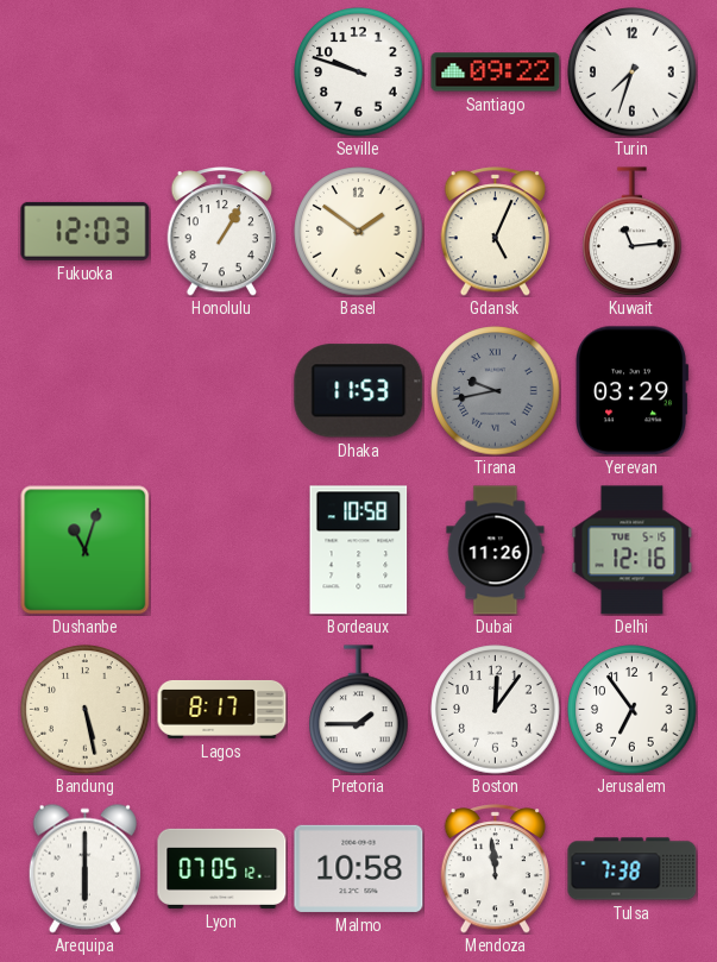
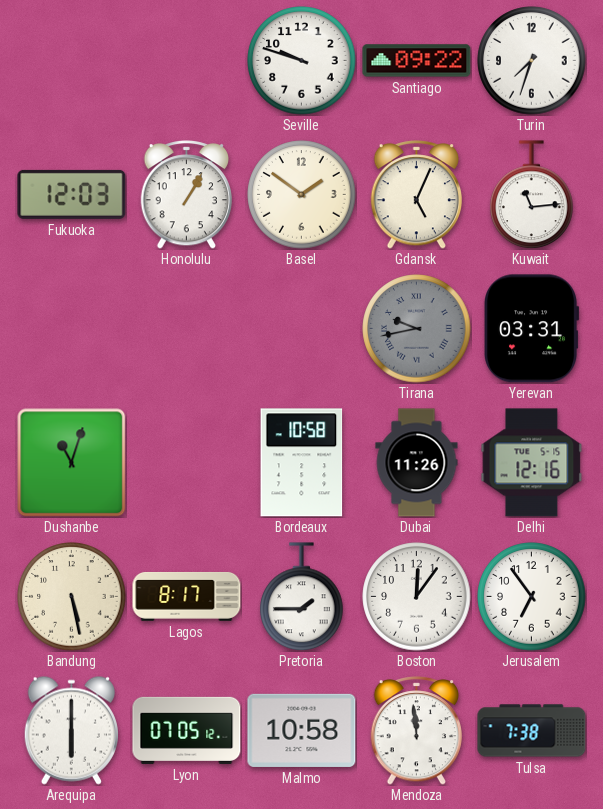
Dhaka: 11:53 -> none
Yerevan: 03:29 -> 03:31
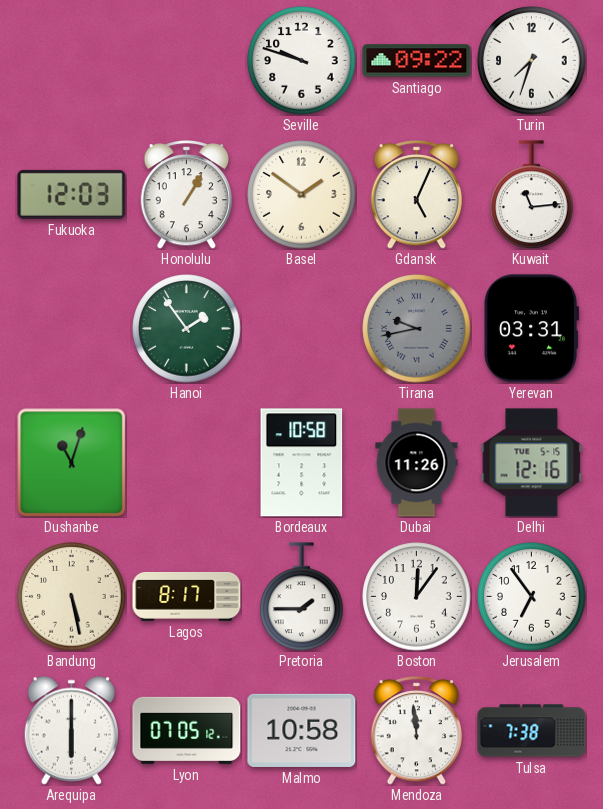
Hanoi: none -> 1:54
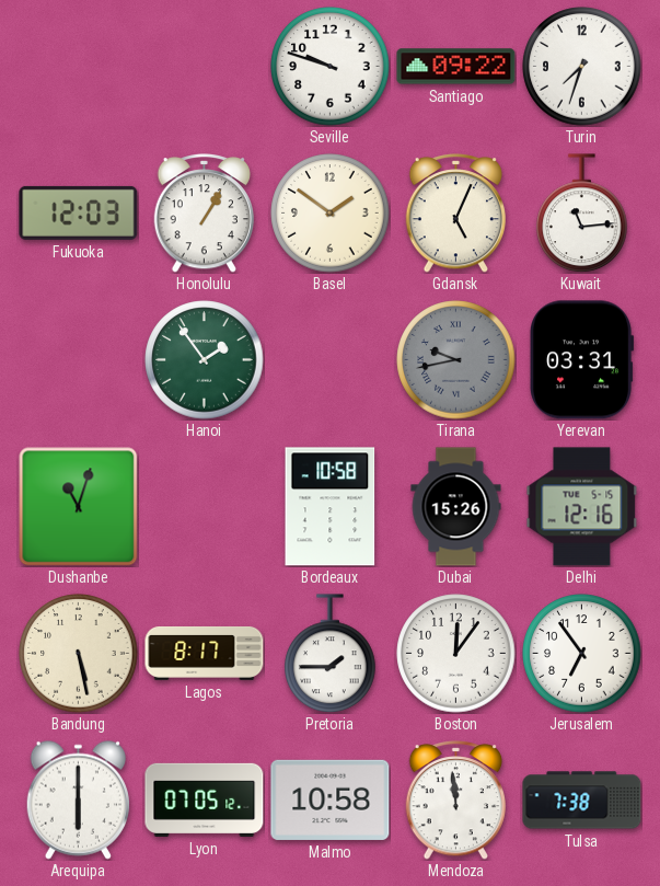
Dubai: 11:26 -> 15:26
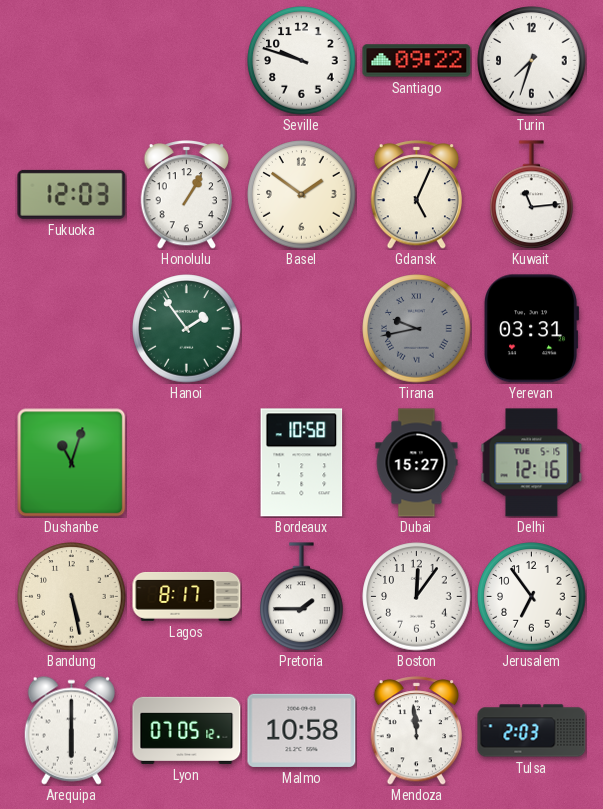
Dubai: 15:26 -> 15:27
Tulsa: 7:38 -> 2:03
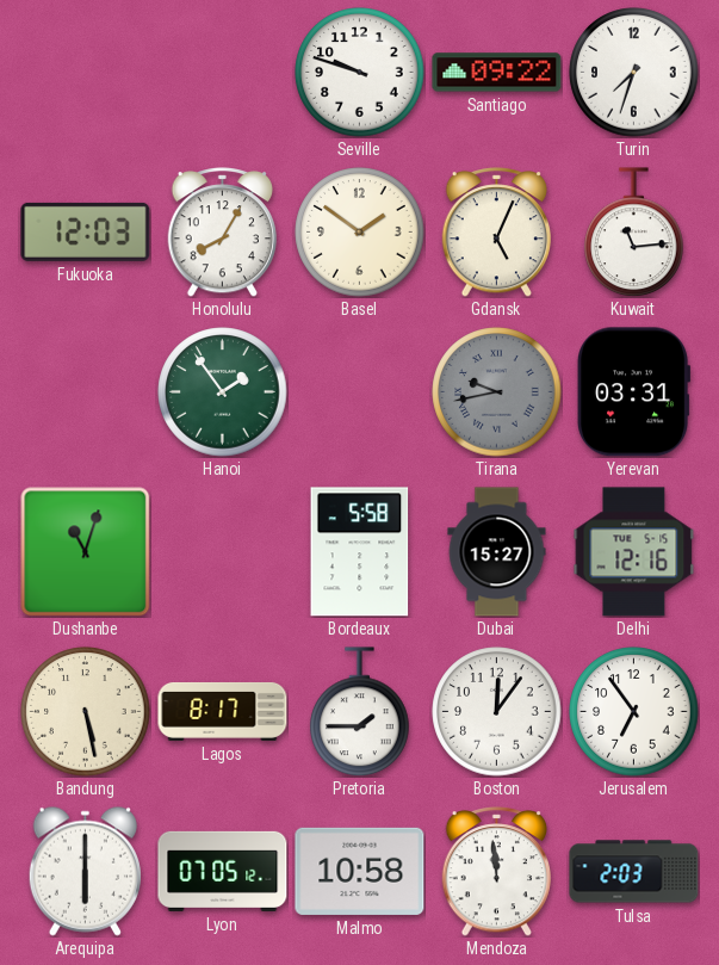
Honolulu: 1:05 -> 8:05
Bordeaux: 10:58 -> 5:58
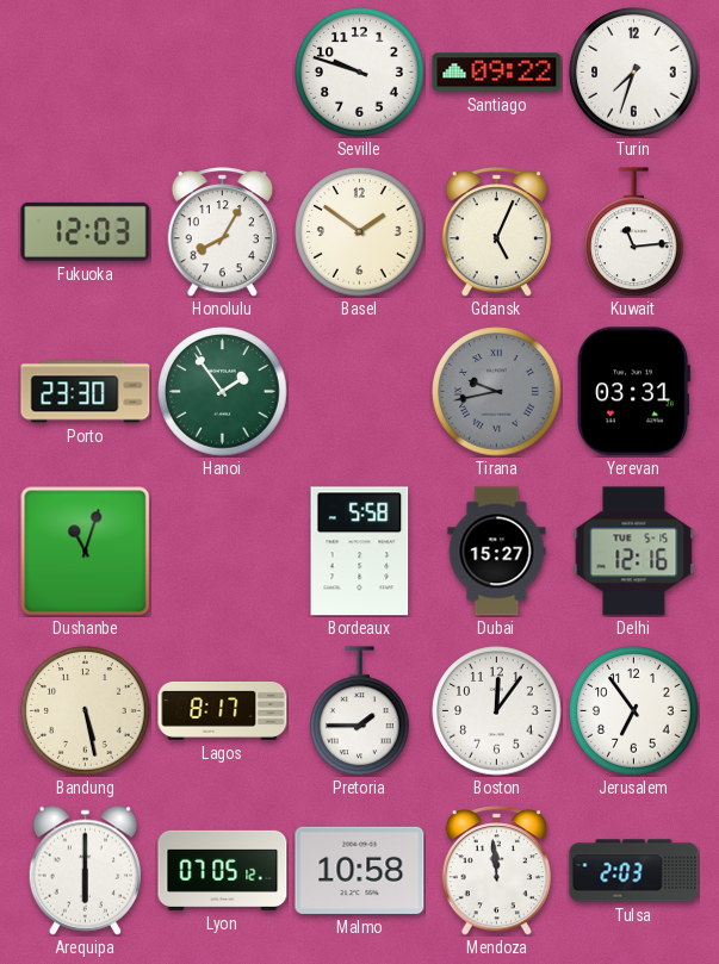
Porto: none -> 23:30
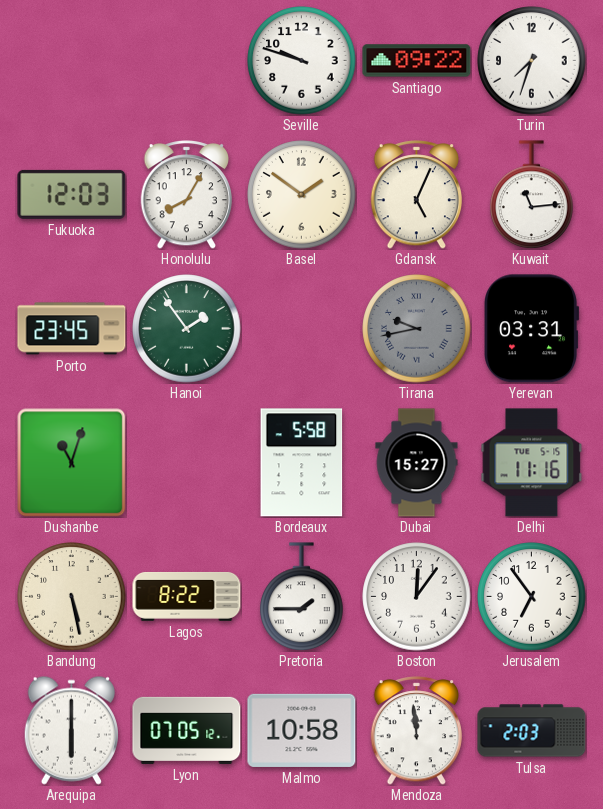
Porto: 23:30 -> 23:45
Delhi: 12:16 -> 11:16
Lagos: 8:17 -> 8:22
